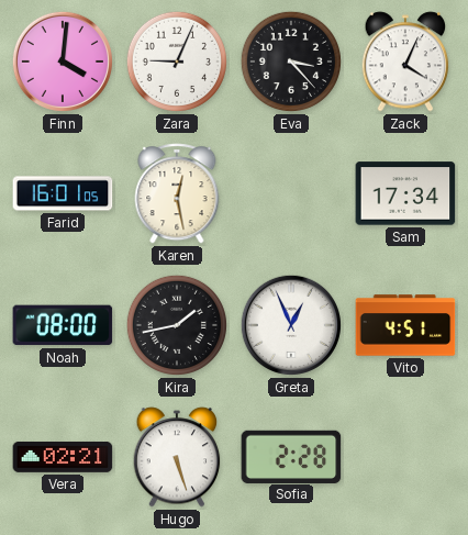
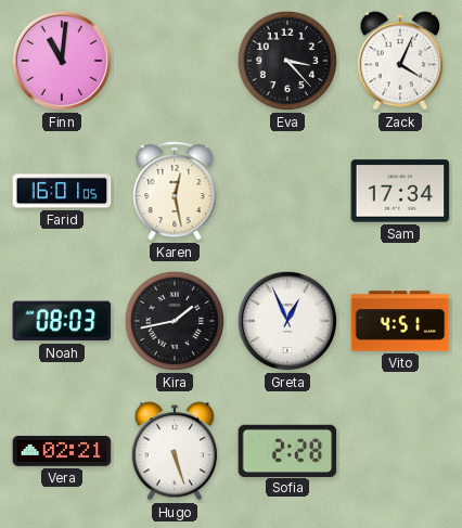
Finn: 4:01 -> 11:01
Zara: 9:04 -> none
Noah: 08:00 -> 08:03
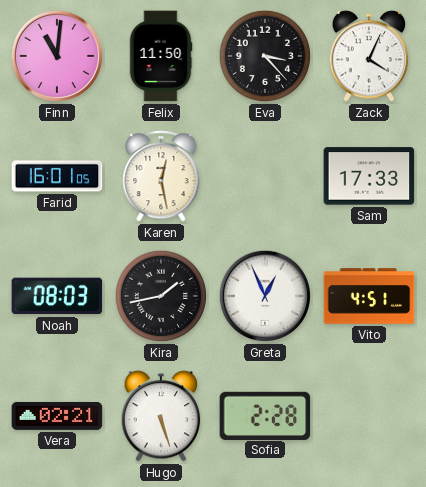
Felix: none -> 11:50
Sam: 17:34 -> 17:33
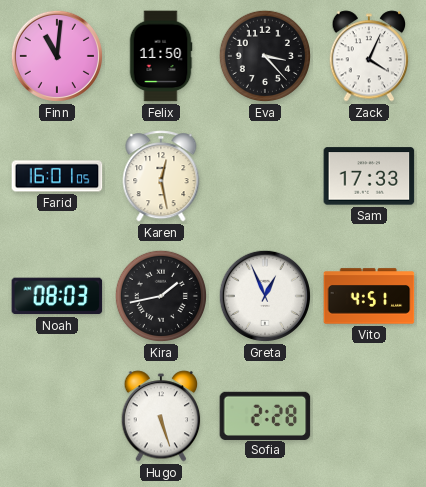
Vera: 02:21 -> none
